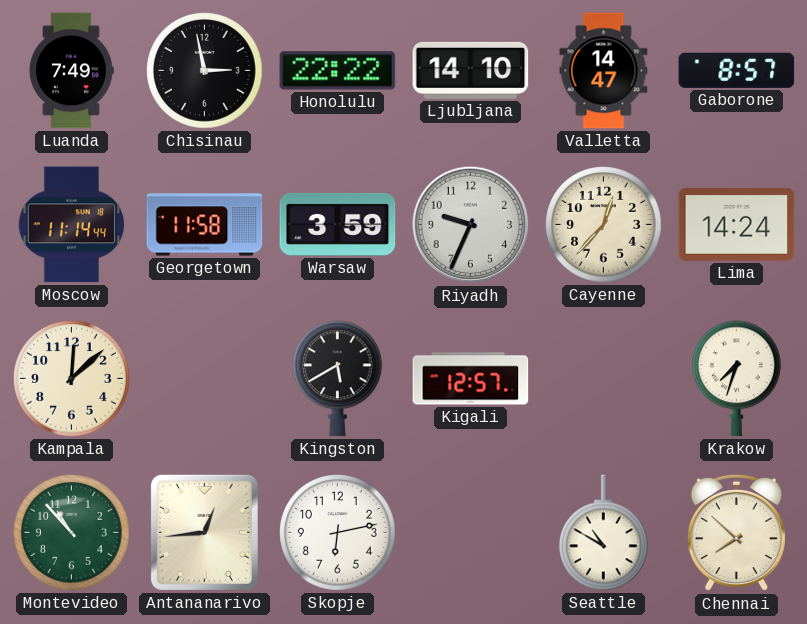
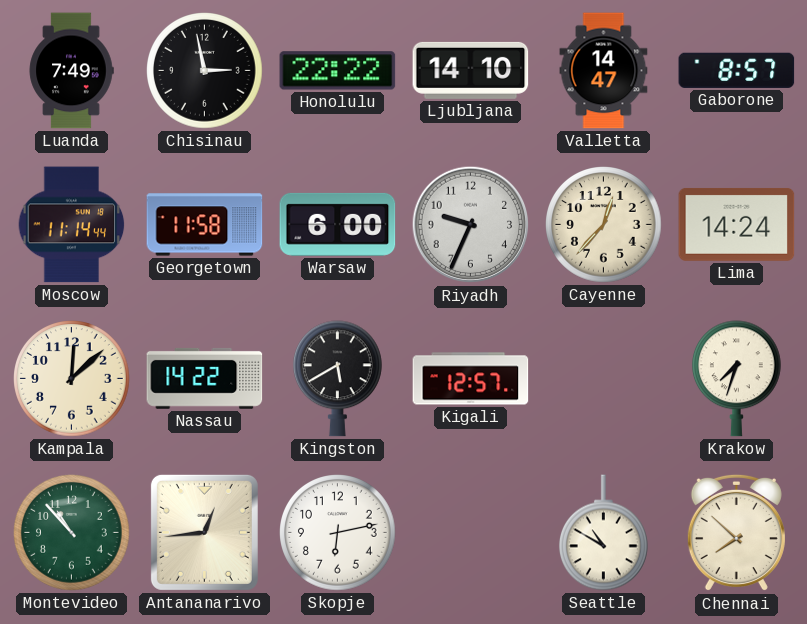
Warsaw: 3:59 -> 6:00
Nassau: none -> 14:22
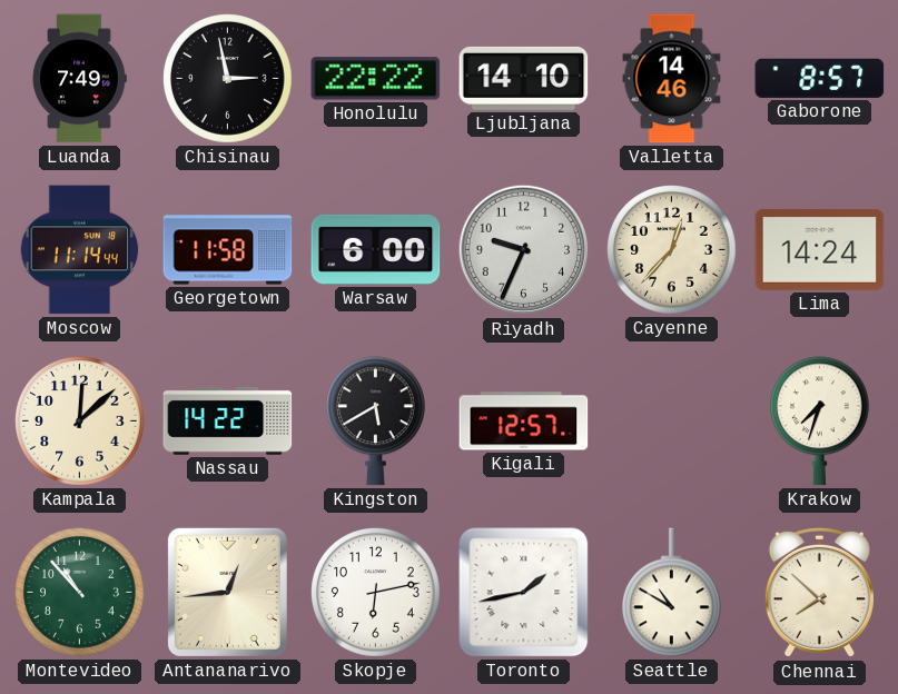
Valletta: 14:47 -> 14:46
Toronto: none -> 1:43
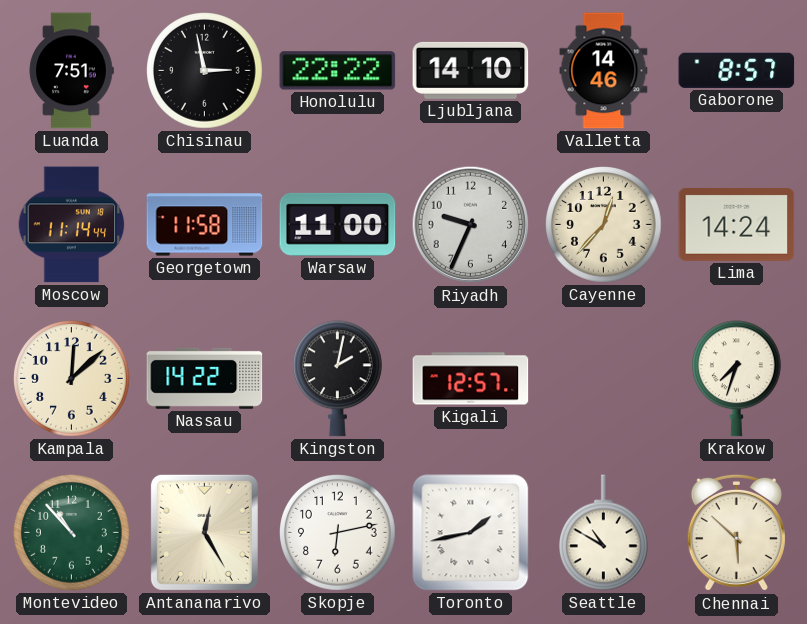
Luanda: 7:49 -> 7:51
Warsaw: 6:00 -> 11:00
Kingston: 5:40 -> 2:02
Antananarivo: 12:44 -> 12:25
Chennai: 7:52 -> 5:52
